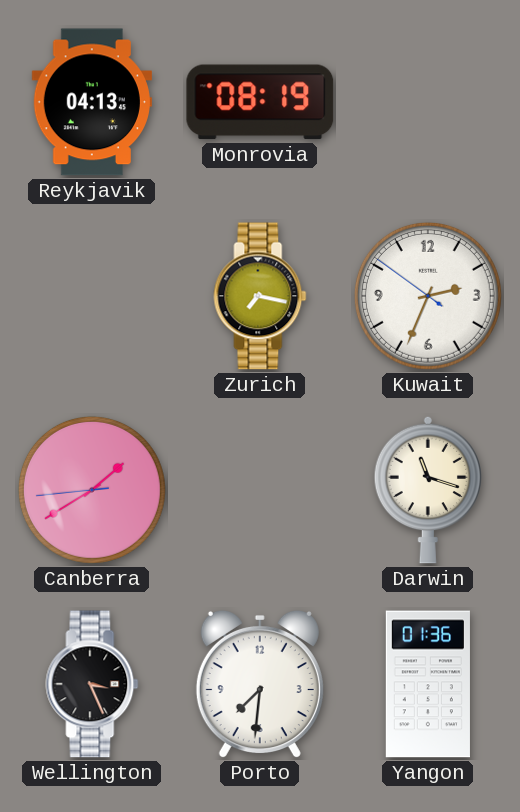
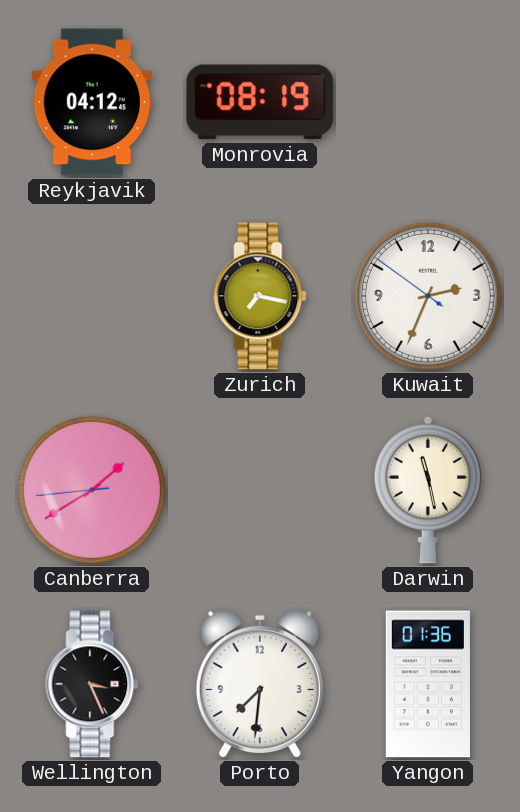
Reykjavik: 04:13 -> 04:12
Darwin: 11:18 -> 11:28
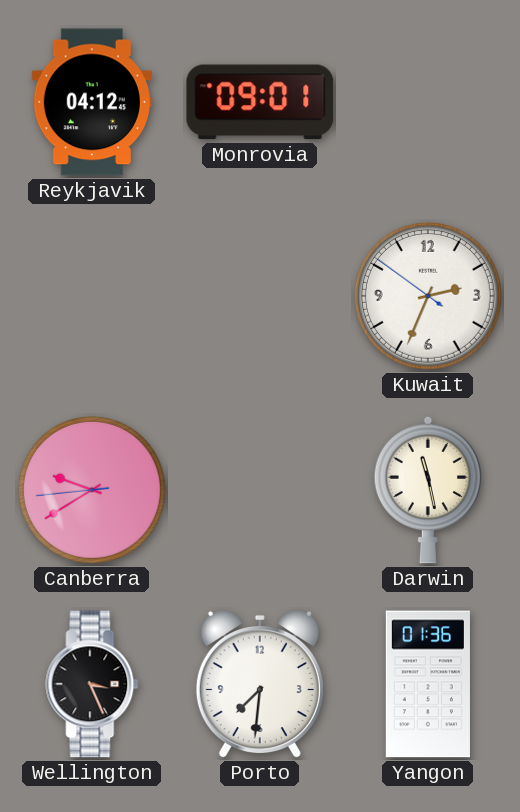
Monrovia: 08:19 -> 09:01
Zurich: 7:17 -> none
Canberra: 1:39 -> 9:39
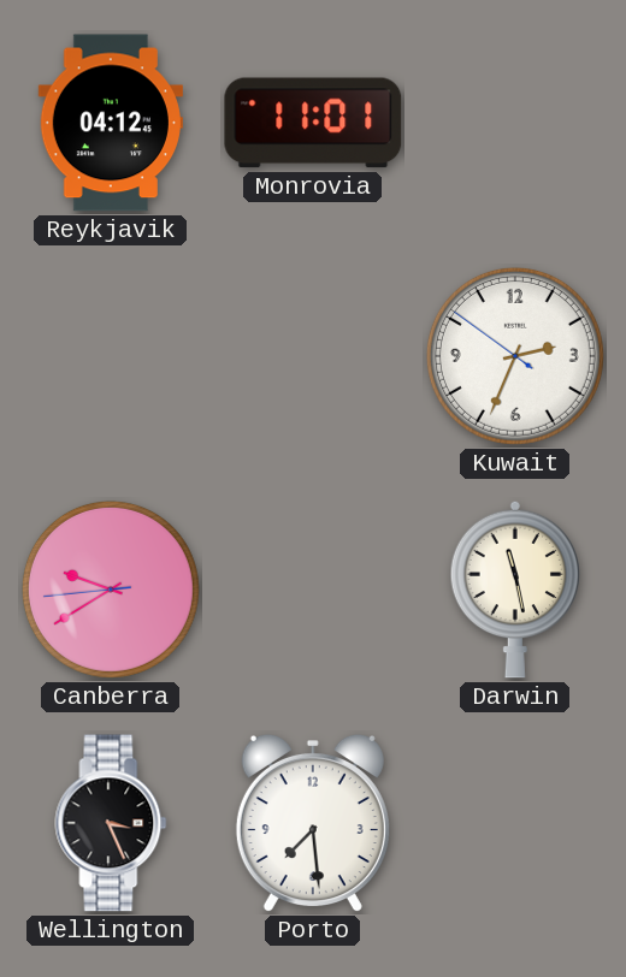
Monrovia: 09:01 -> 11:01
Porto: 7:31 -> 7:29
Yangon: 01:36 -> none
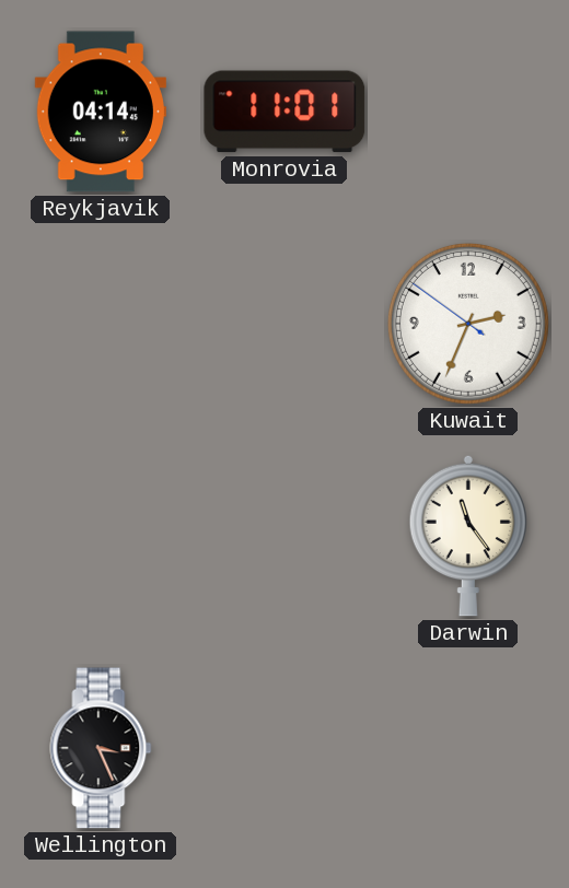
Reykjavik: 04:12 -> 04:14
Canberra: 9:39 -> none
Darwin: 11:28 -> 11:24
Porto: 7:29 -> none
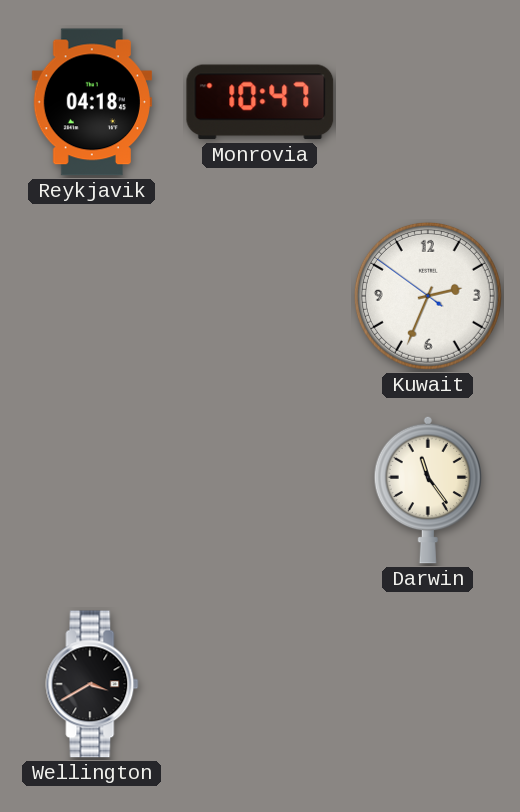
Reykjavik: 04:14 -> 04:18
Monrovia: 11:01 -> 10:47
Wellington: 3:26 -> 3:40
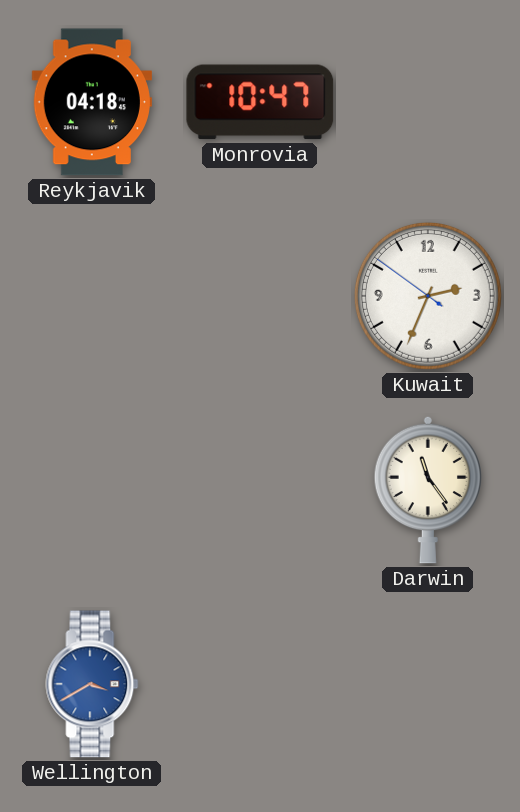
Wellington dial: black -> blue
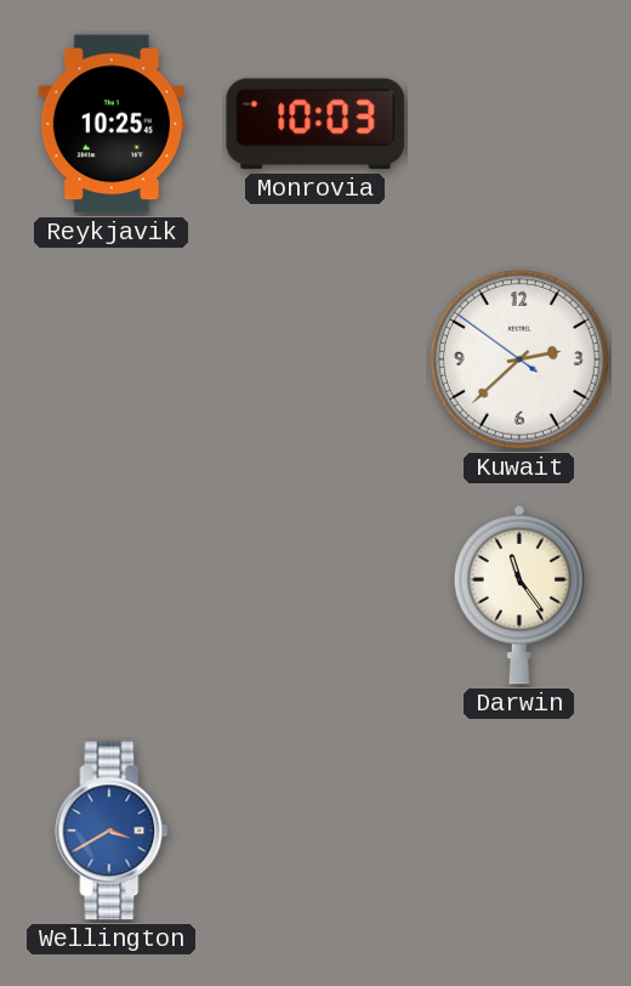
Reykjavik: 04:18 -> 10:25
Monrovia: 10:47 -> 10:03
Kuwait: 2:33 -> 2:37
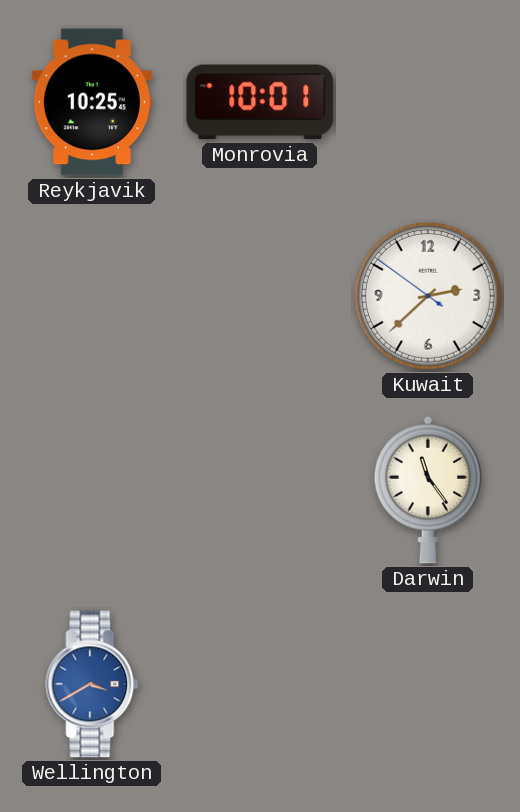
Monrovia: 10:03 -> 10:01
